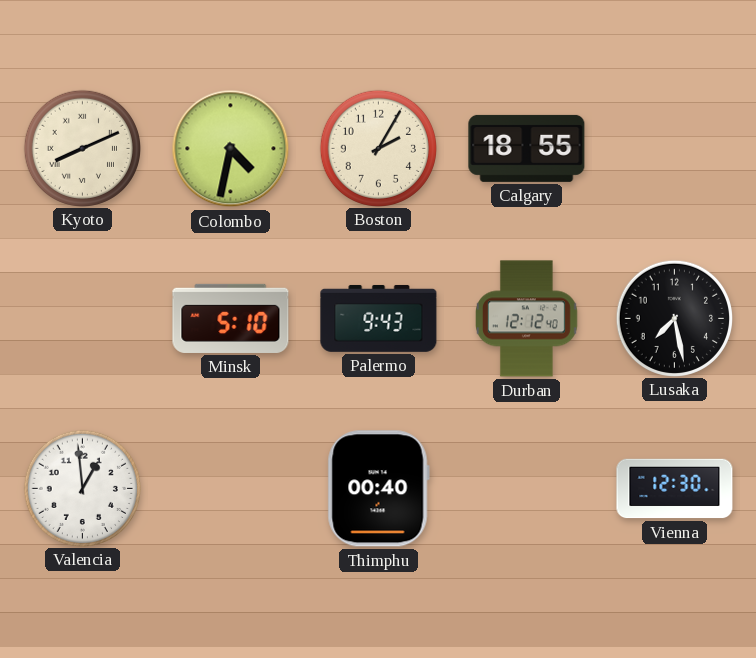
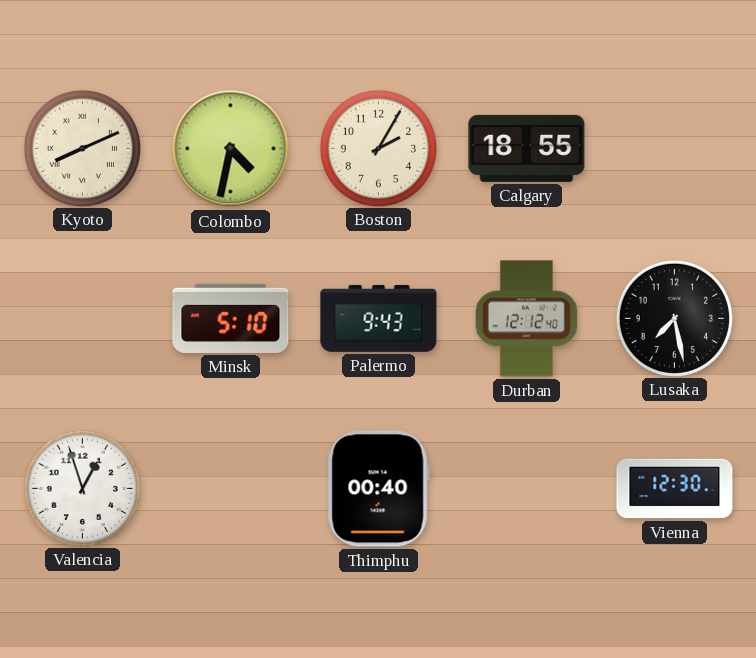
Valencia: 12:59 -> 12:57
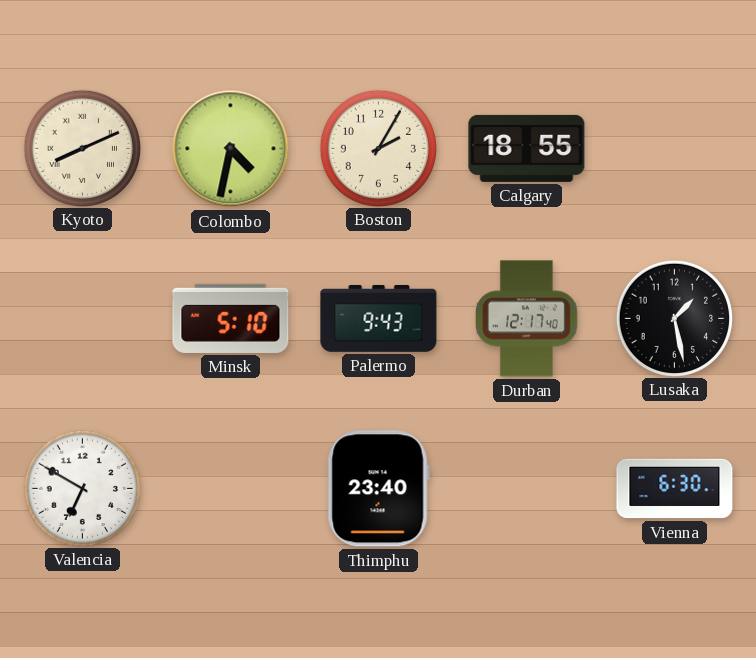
Durban: 12:12 -> 12:17
Lusaka: 7:28 -> 1:28
Valencia: 12:57 -> 6:50
Thimphu: 00:40 -> 23:40
Vienna: 12:30 -> 6:30
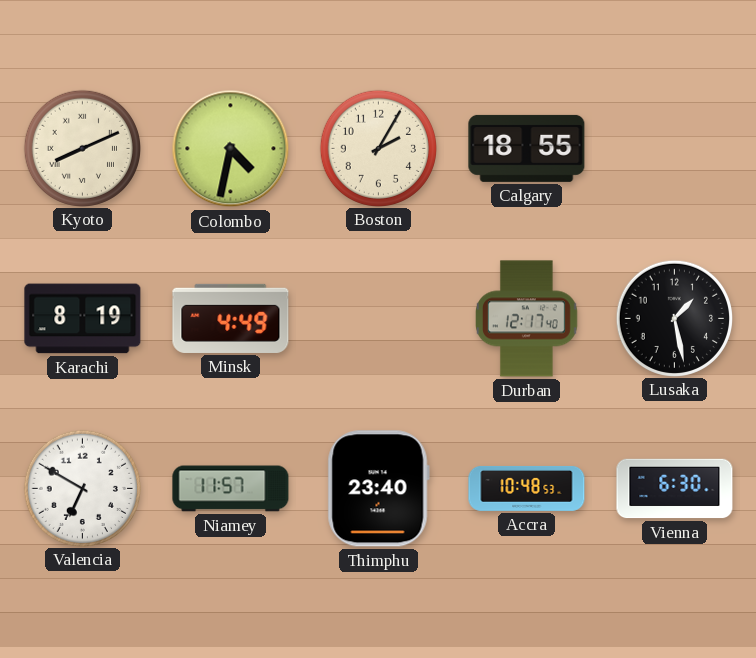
Karachi: none -> 8:19
Minsk: 5:10 -> 4:49
Palermo: 9:43 -> none
Niamey: none -> 11:57
Accra: none -> 10:48
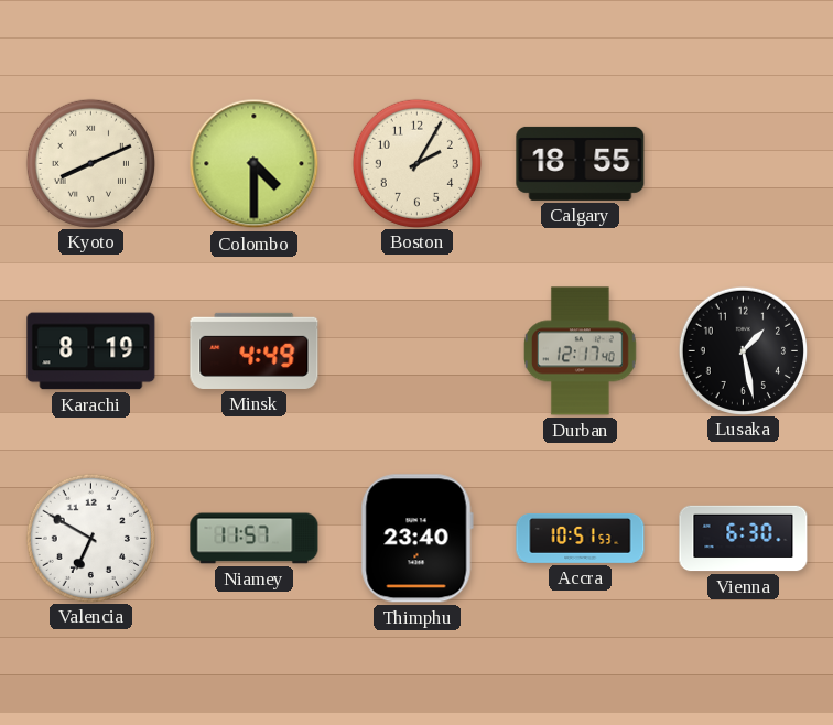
Colombo: 4:32 -> 4:30
Accra: 10:48 -> 10:51
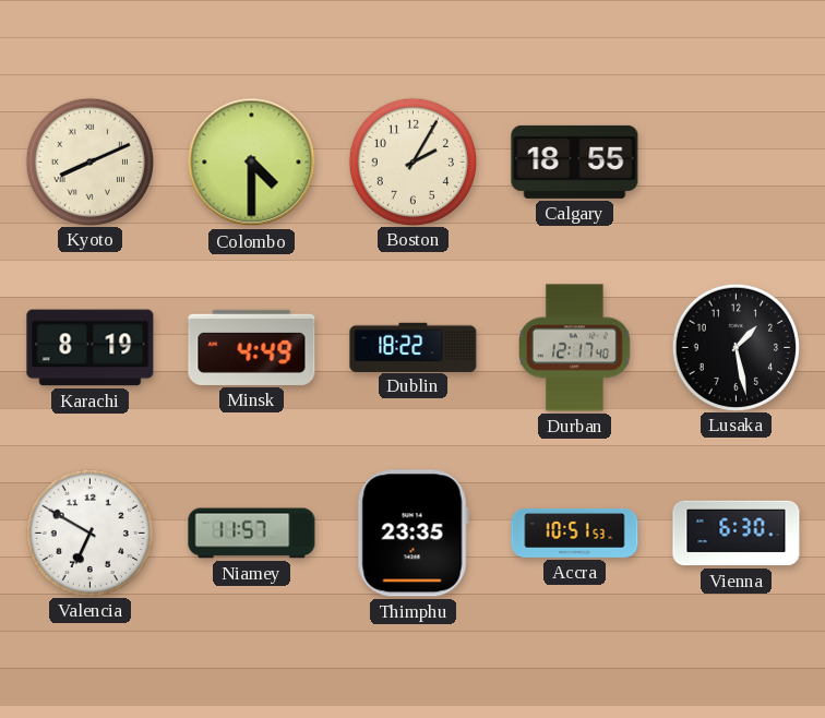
Dublin: none -> 18:22
Thimphu: 23:40 -> 23:35
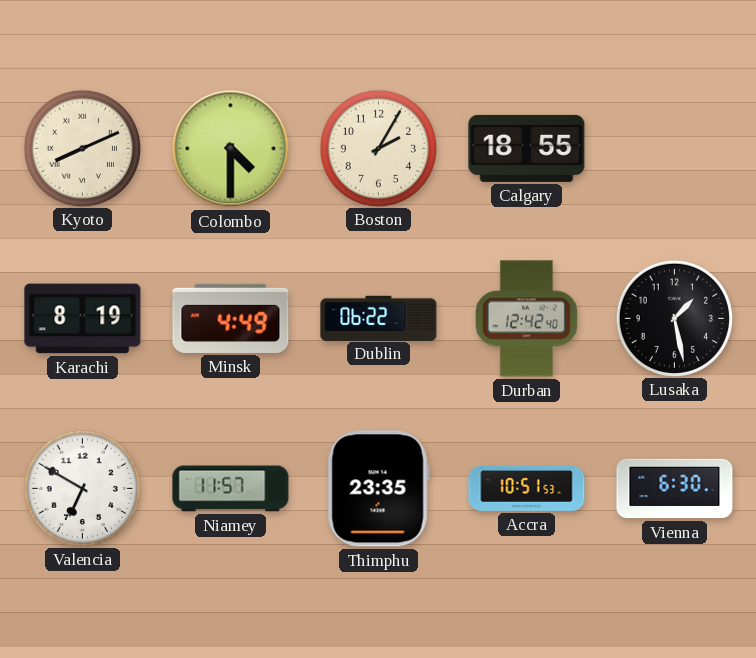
Dublin: 18:22 -> 06:22
Durban: 12:17 -> 12:42
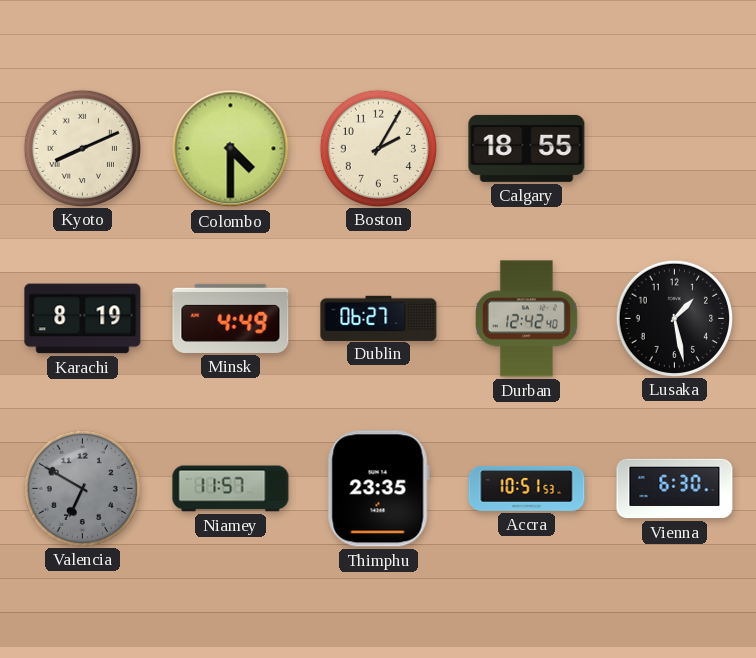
Dublin: 06:22 -> 06:27
Valencia dial: white -> grey
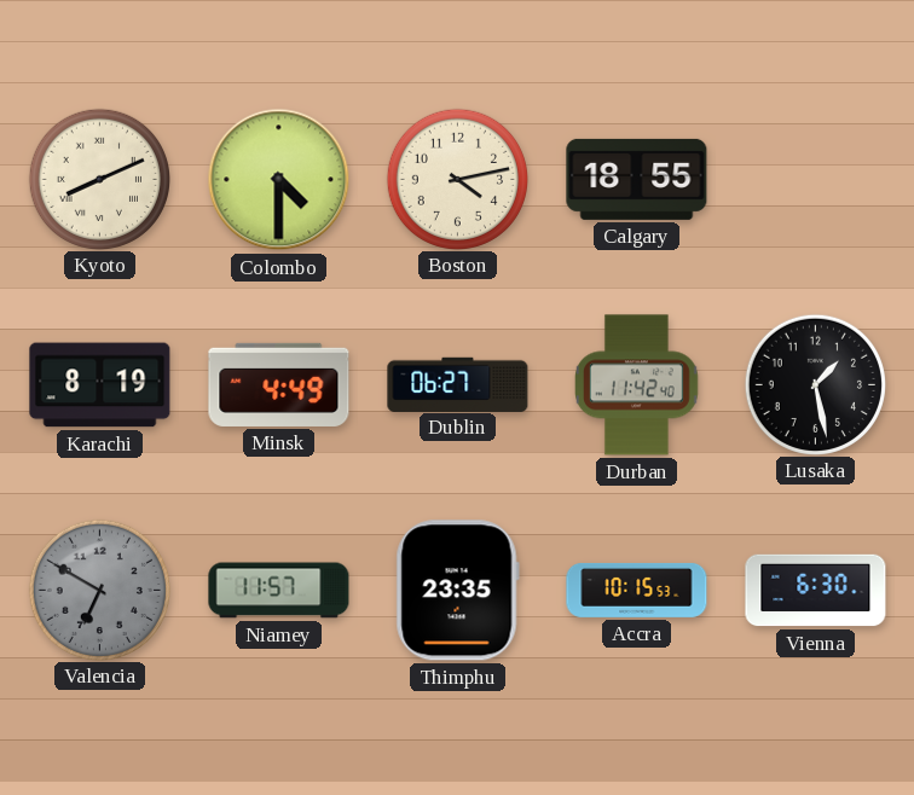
Boston: 2:05 -> 4:13
Durban: 12:42 -> 11:42
Accra: 10:51 -> 10:15
